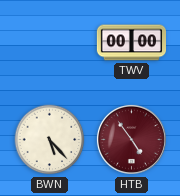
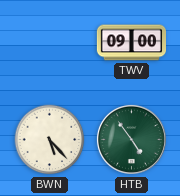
TWV: 00:00 -> 09:00
HTB dial: burgundy -> green
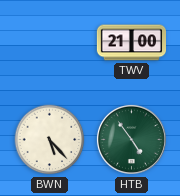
TWV: 09:00 -> 21:00
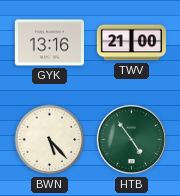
GYK: none -> 13:16
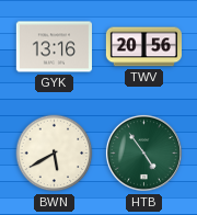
TWV: 21:00 -> 20:56
BWN: 5:23 -> 5:40
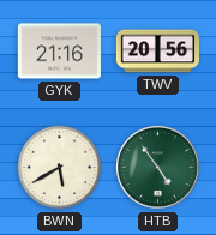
GYK: 13:16 -> 21:16
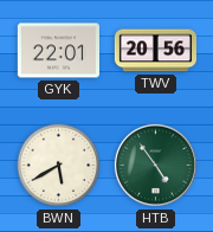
GYK: 21:16 -> 22:01
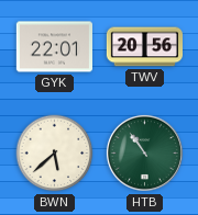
BWN: 5:40 -> 5:38
HTB: 4:54 -> 10:54
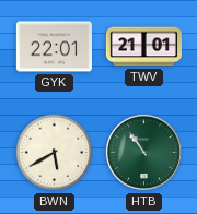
TWV: 20:56 -> 21:01
BWN: 5:38 -> 5:40
